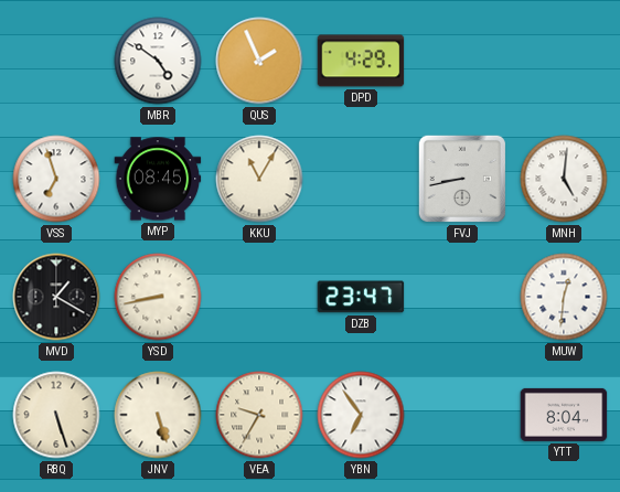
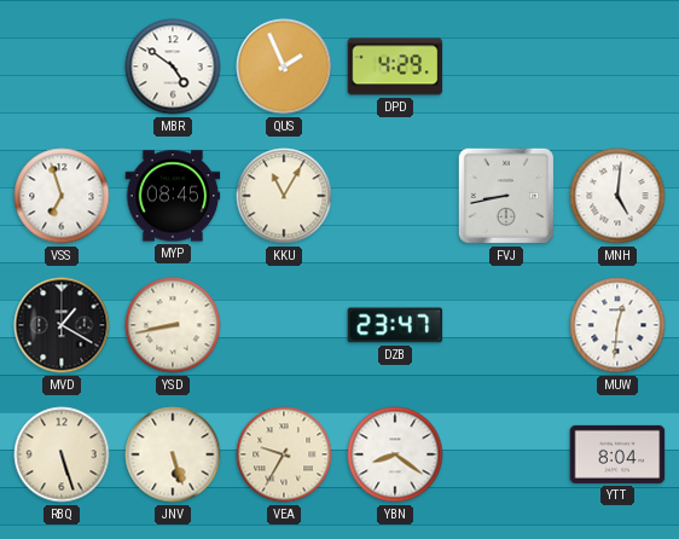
YBN: 6:54 -> 8:21
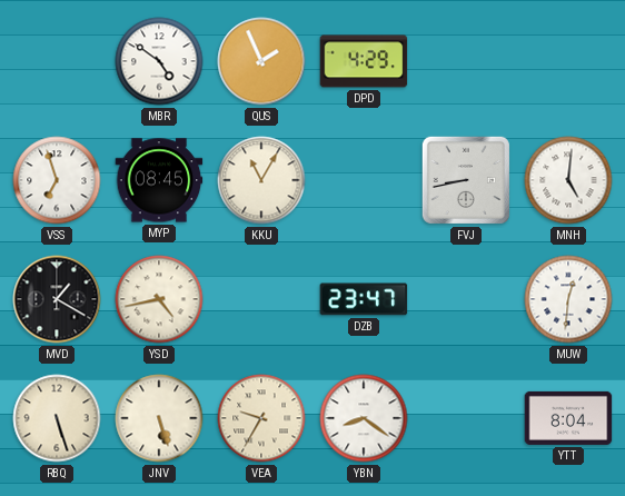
YSD: 8:43 -> 4:43
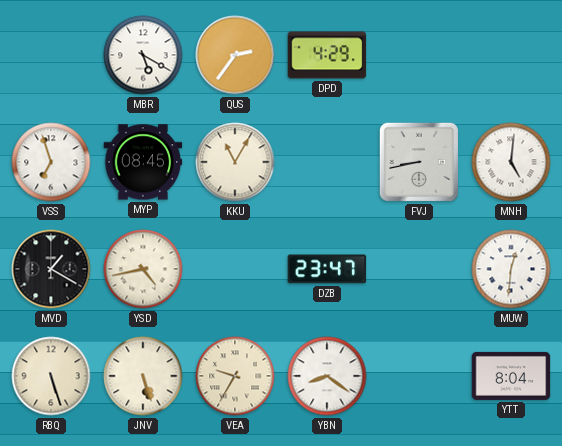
MBR: 4:51 -> 5:20
QUS: 1:56 -> 2:36
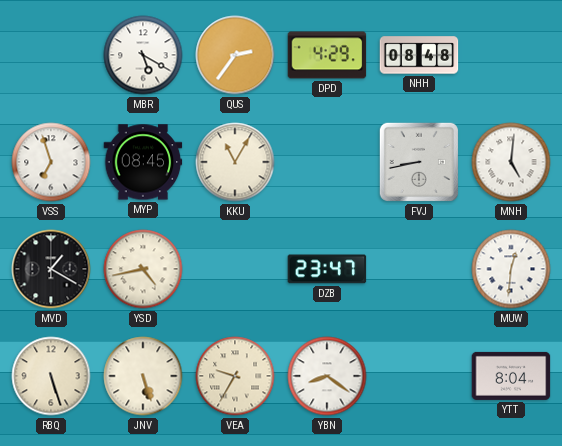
NHH: none -> 08:48
